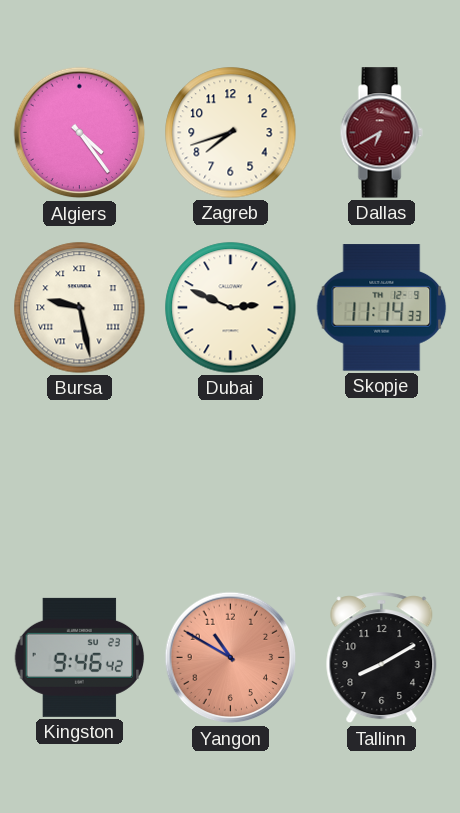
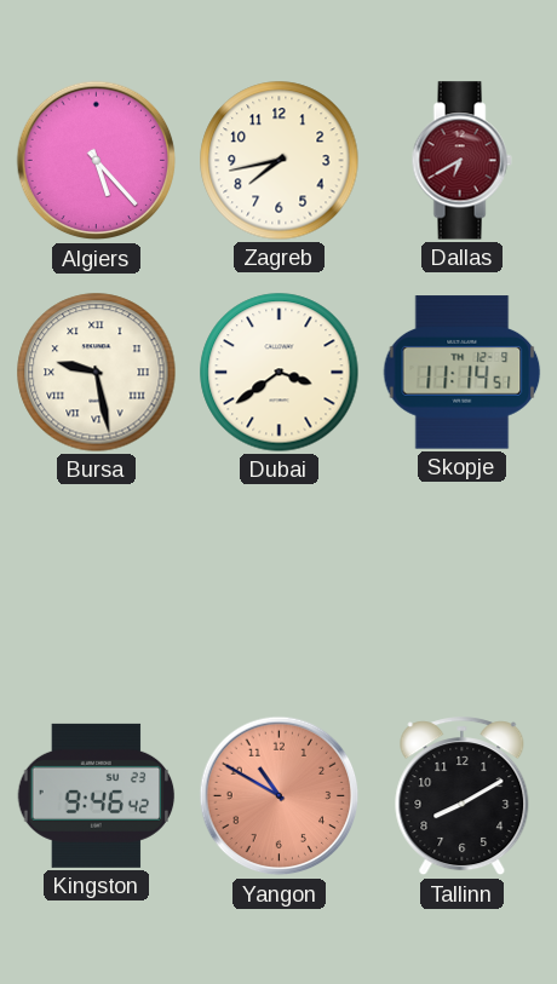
Algiers: 4:24 -> 5:23
Zagreb: 7:42 -> 7:43
Dubai: 2:49 -> 3:39
Skopje: 11:14:33 -> 11:14:51
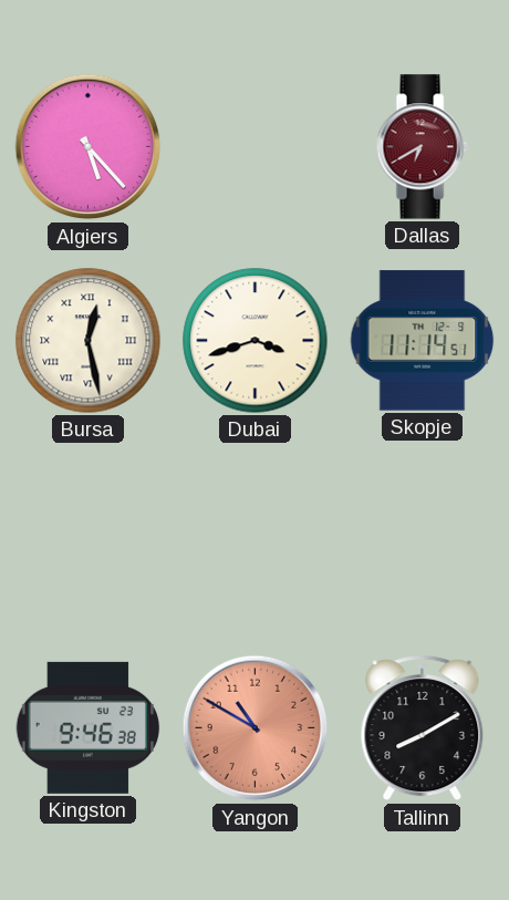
Zagreb: 7:43 -> none
Bursa: 9:28 -> 12:28
Dubai: 3:39 -> 3:42
Kingston: 9:46:42 -> 9:46:38
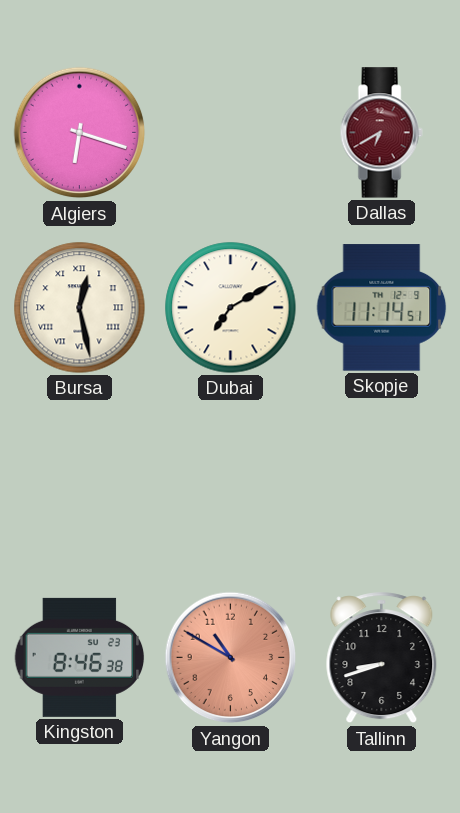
Algiers: 5:23 -> 6:18
Dubai: 3:42 -> 7:10
Kingston: 9:46 -> 8:46
Tallinn: 8:10 -> 8:42
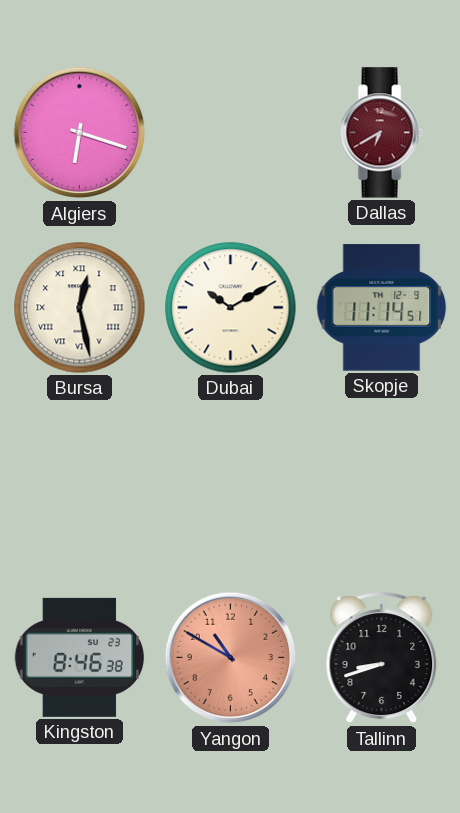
Dubai: 7:10 -> 10:10
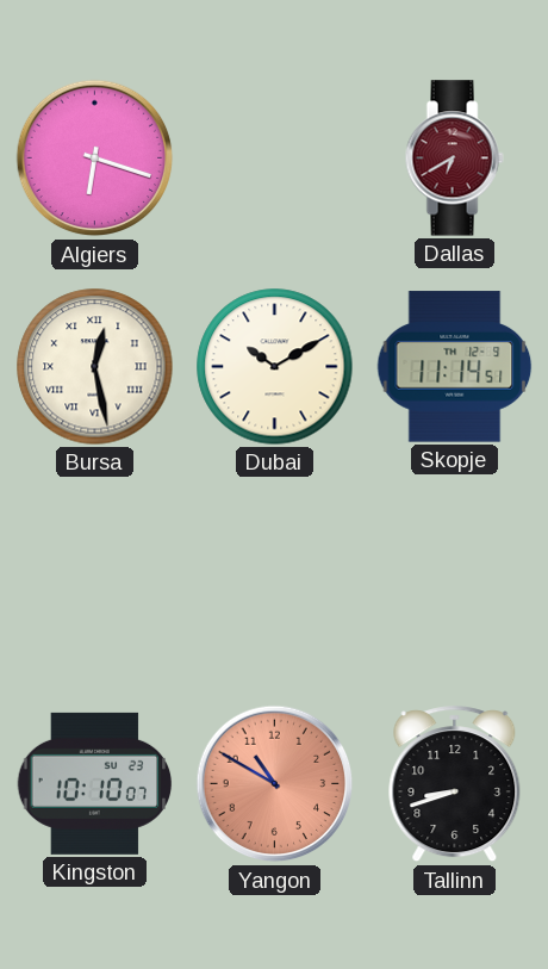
Kingston: 8:46 -> 10:10
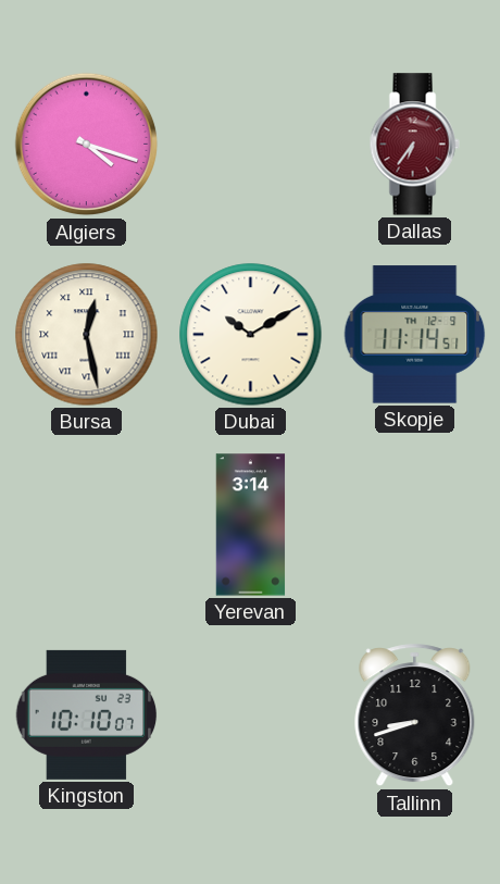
Algiers: 6:18 -> 4:18
Dallas: 6:40 -> 6:36
Yerevan: none -> 3:14
Yangon: 10:50 -> none
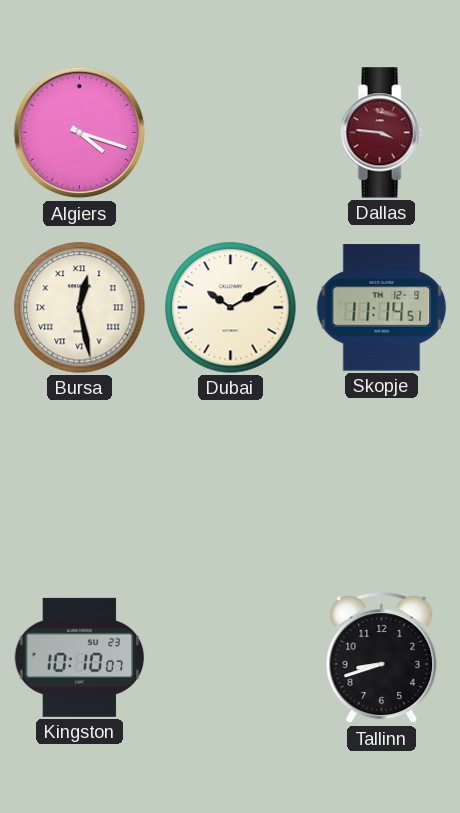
Dallas: 6:36 -> 3:46
Yerevan: 3:14 -> none
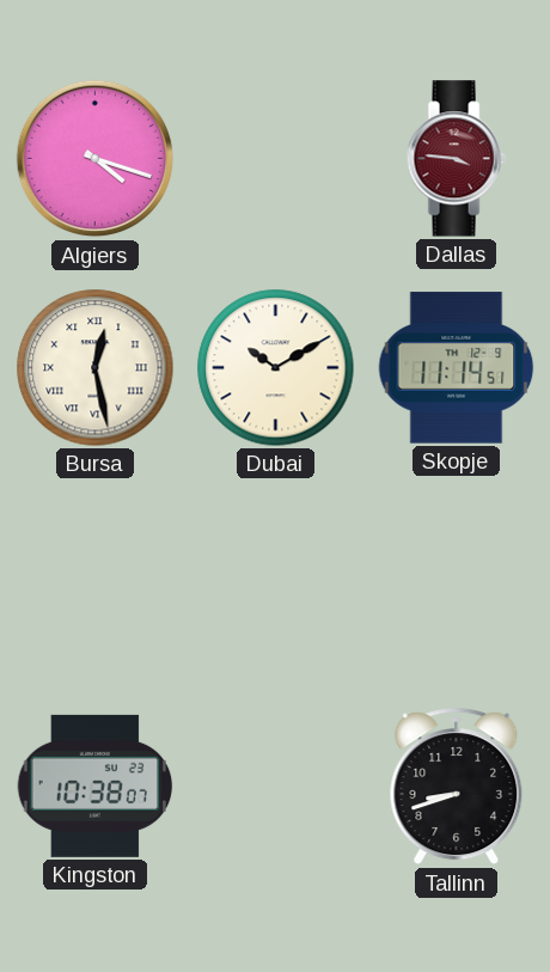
Kingston: 10:10 -> 10:38
